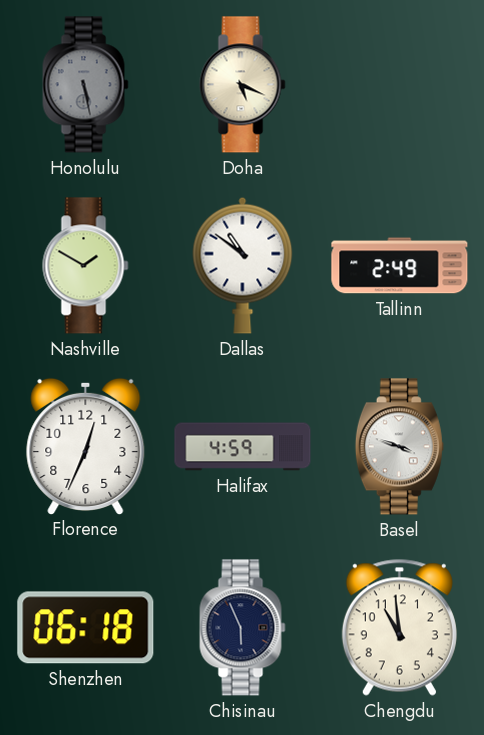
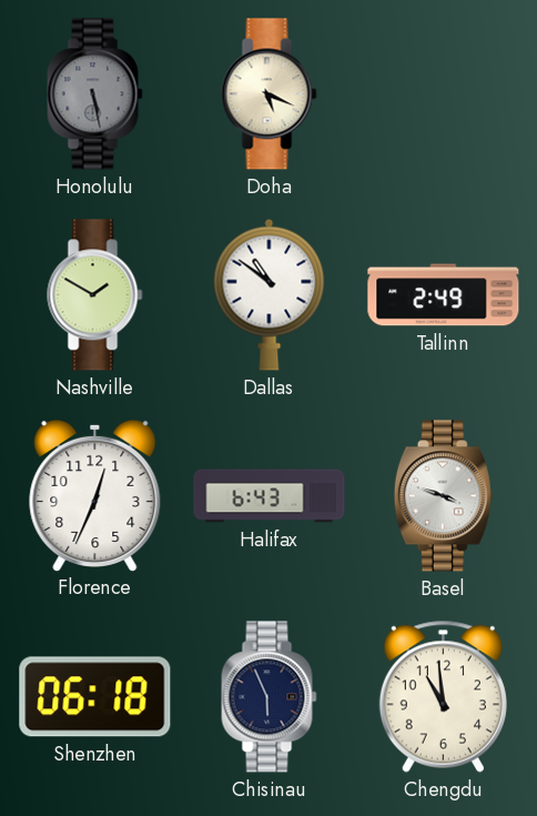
Halifax: 4:59 -> 6:43
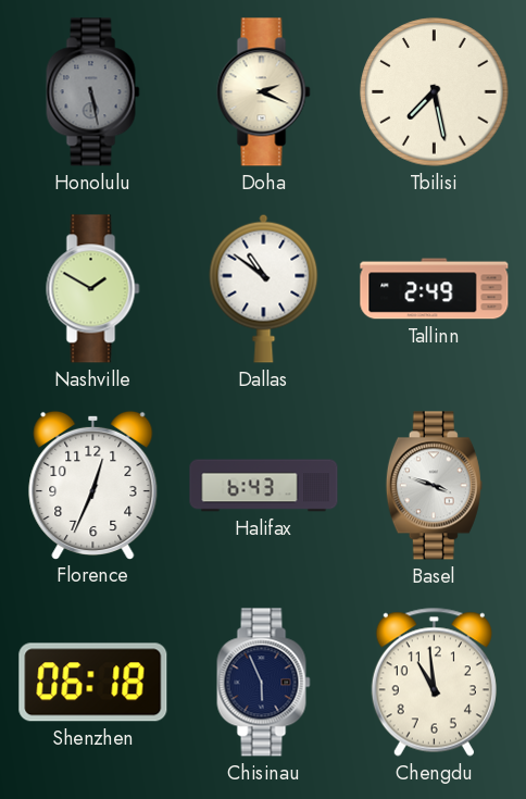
Doha: 5:19 -> 2:19
Tbilisi: none -> 7:28
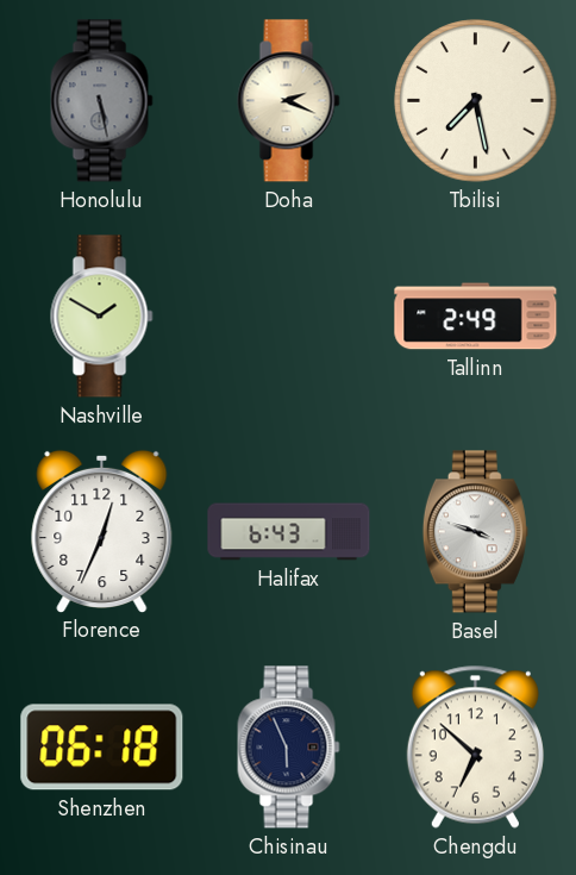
Dallas: 10:51 -> none
Chengdu: 10:59 -> 6:52
